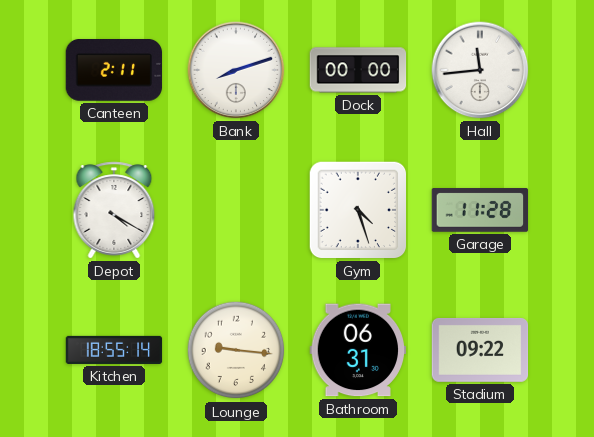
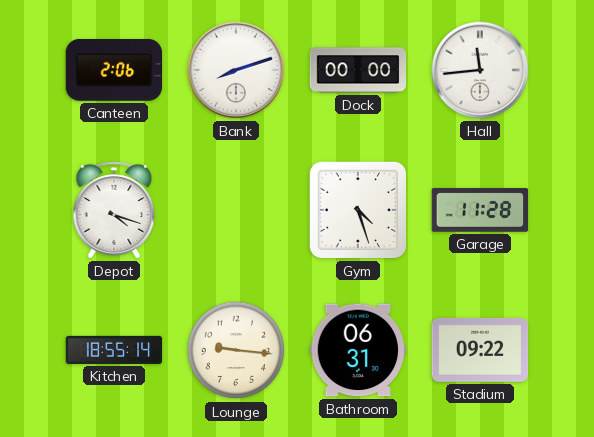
Canteen: 2:11 -> 2:06
Depot: 4:20 -> 4:18
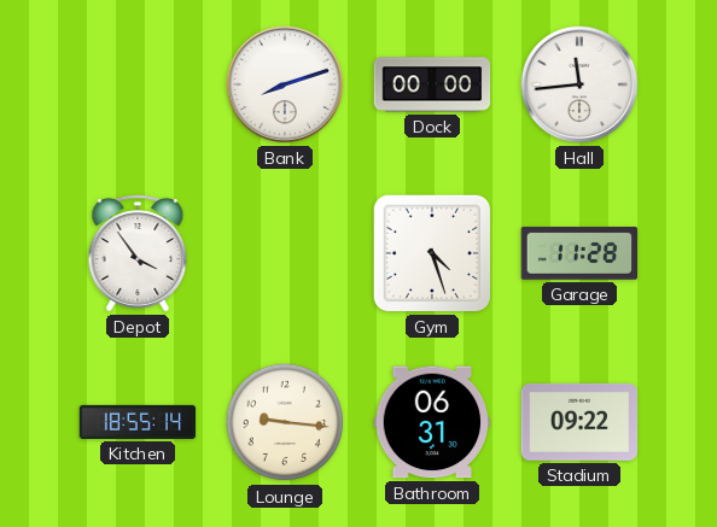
Canteen: 2:06 -> none
Depot: 4:18 -> 3:54
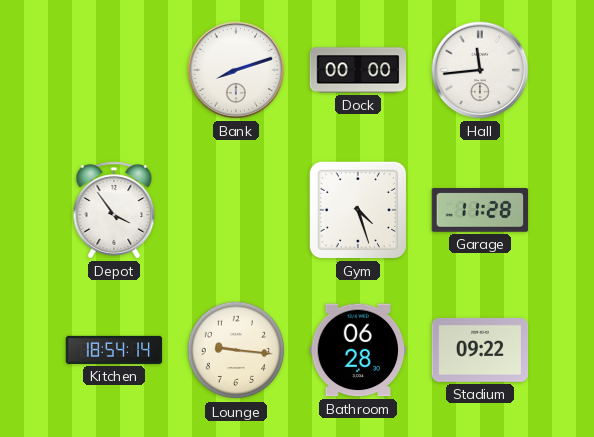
Kitchen: 18:55 -> 18:54
Bathroom: 06:31 -> 06:28
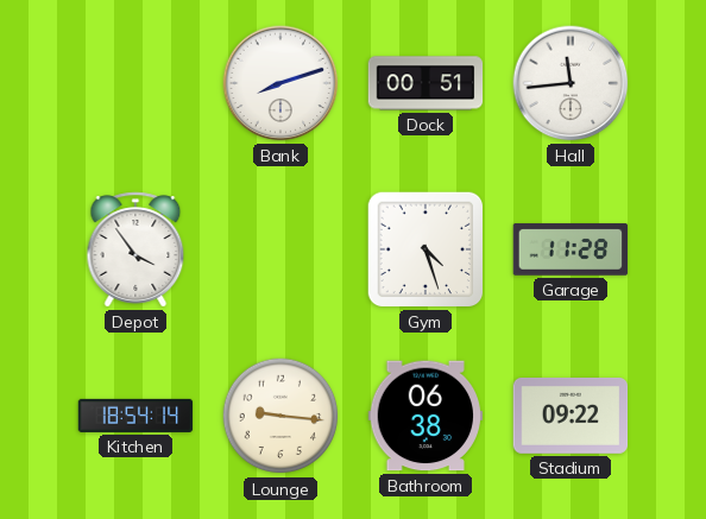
Dock: 00:00 -> 00:51
Bathroom: 06:28 -> 06:38
